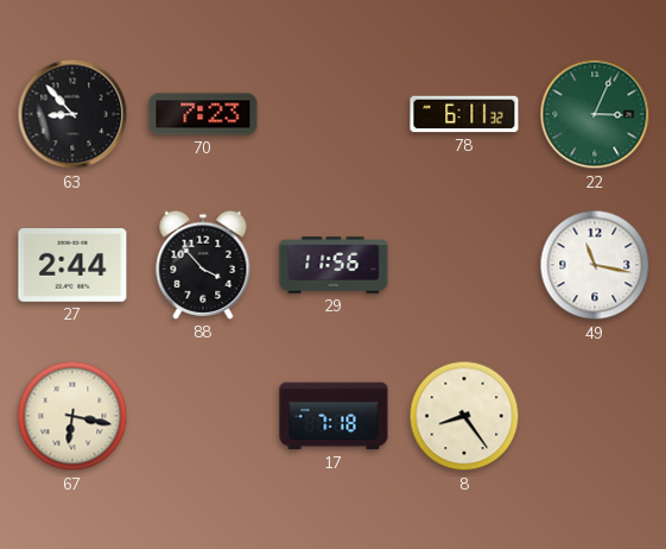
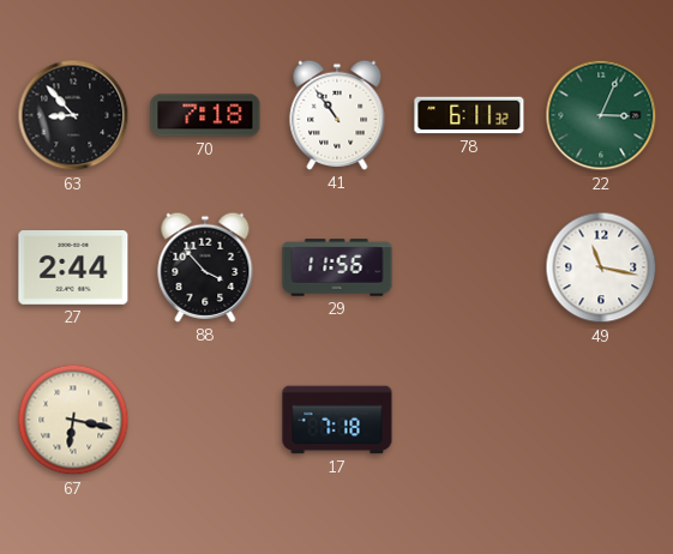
70: 7:23 -> 7:18
41: none -> 10:54
8: 8:24 -> none
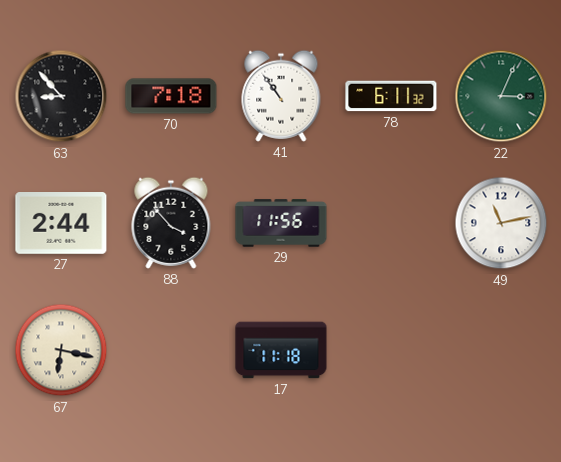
49: 11:17 -> 11:13
17: 7:18 -> 11:18
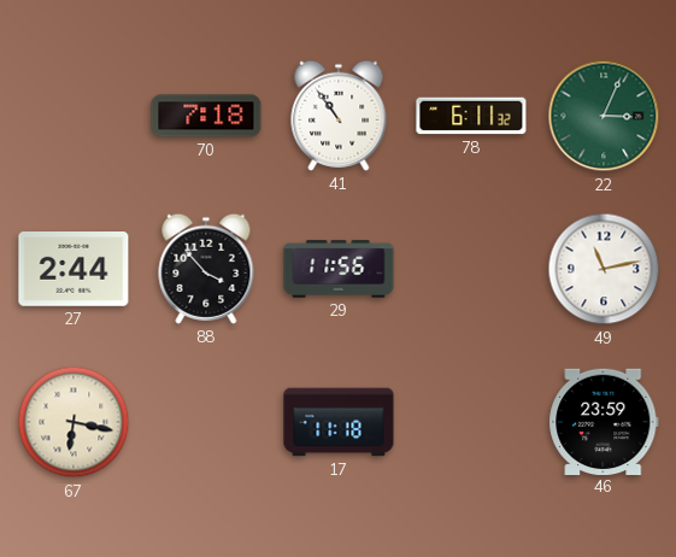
63: 8:53 -> none
46: none -> 23:59
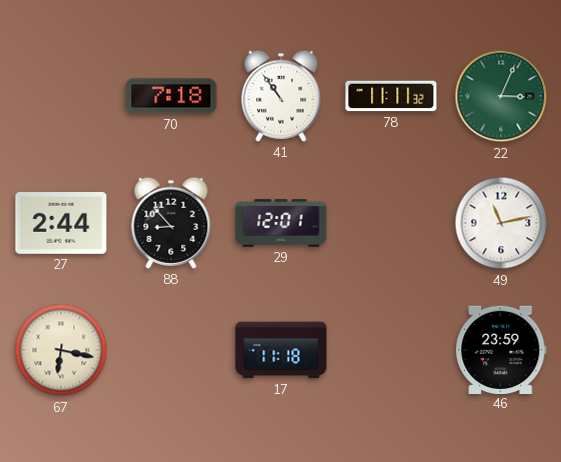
78: 6:11 -> 11:11
88: 3:53 -> 8:53
29: 11:56 -> 12:01
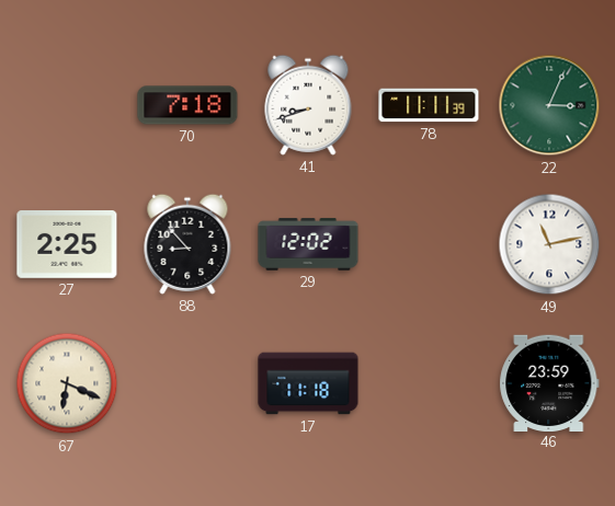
41: 10:54 -> 8:42
78: 11:11:32 -> 11:11:39
27: 2:44 -> 2:25
29: 12:01 -> 12:02
67: 6:17 -> 6:19
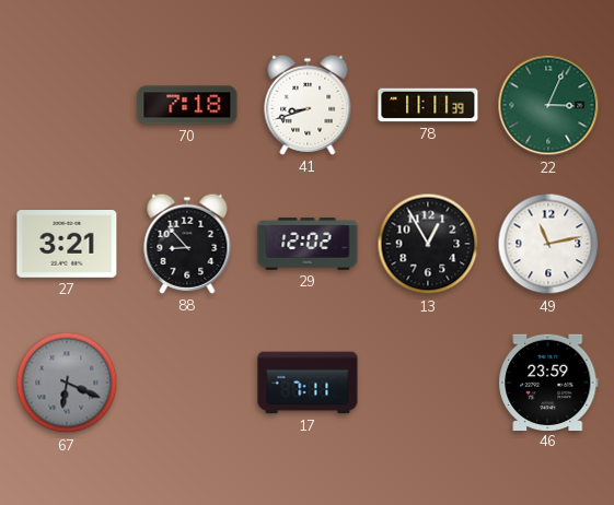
27: 2:25 -> 3:21
13: none -> 12:55
67 dial: cream -> grey
17: 11:18 -> 7:11
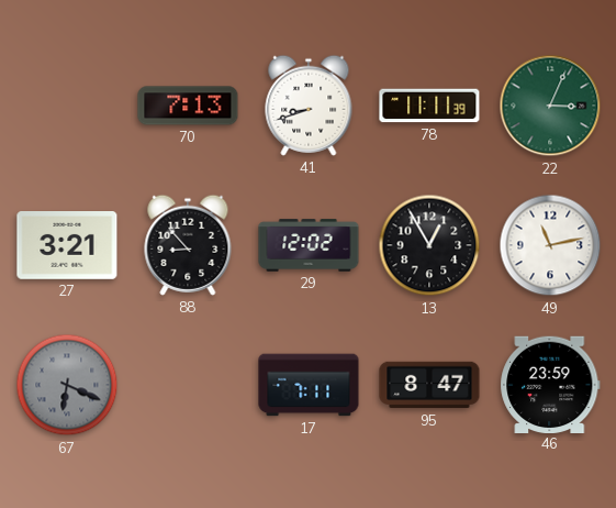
70: 7:18 -> 7:13
95: none -> 8:47
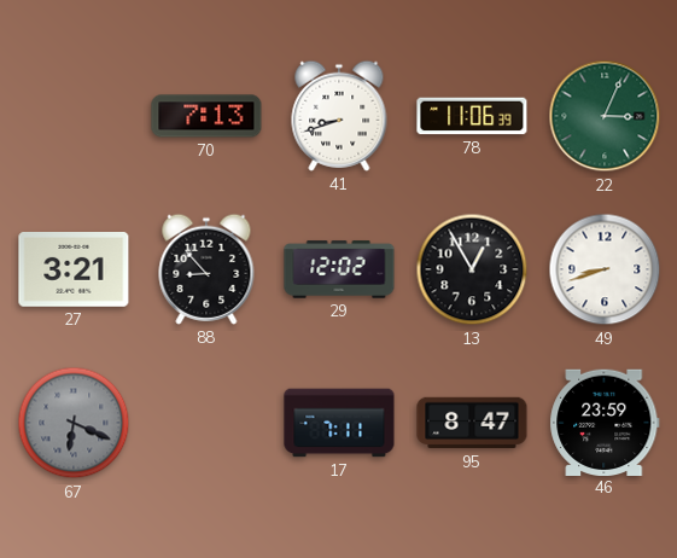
78: 11:11 -> 11:06
49: 11:13 -> 8:42
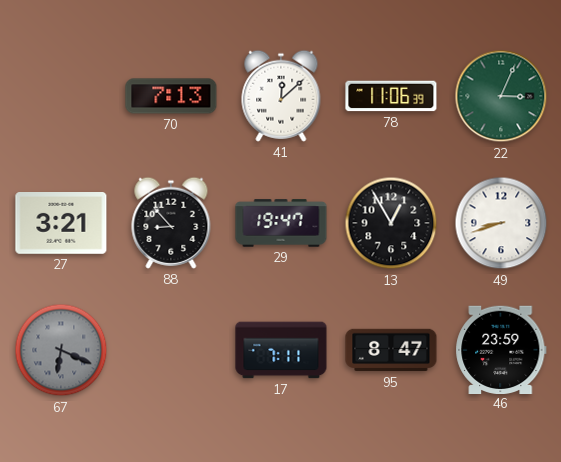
41: 8:42 -> 12:08
29: 12:02 -> 19:47
